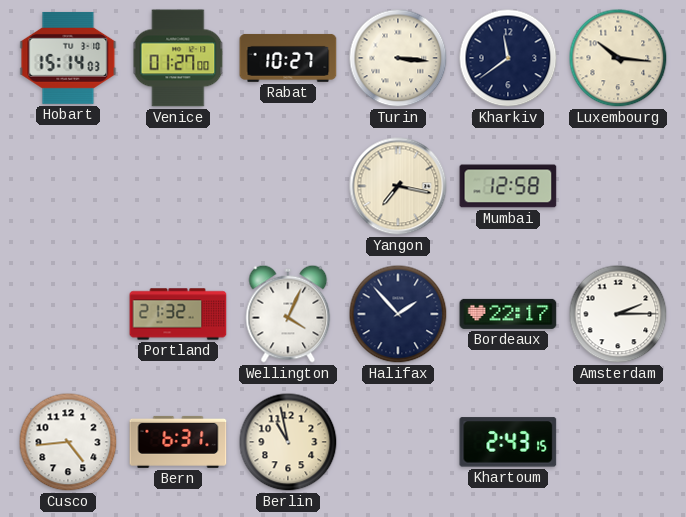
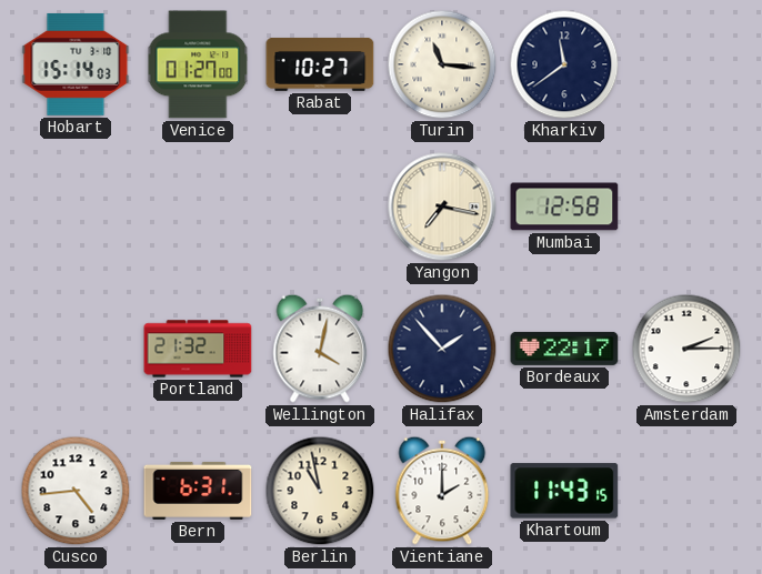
Turin: 3:16 -> 11:16
Luxembourg: 10:16 -> none
Wellington: 4:04 -> 4:02
Vientiane: none -> 2:00
Khartoum: 2:43 -> 11:43
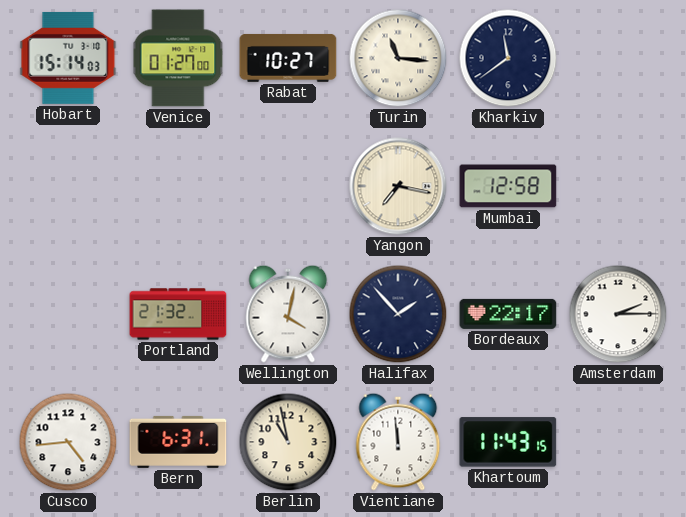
Vientiane: 2:00 -> 11:59
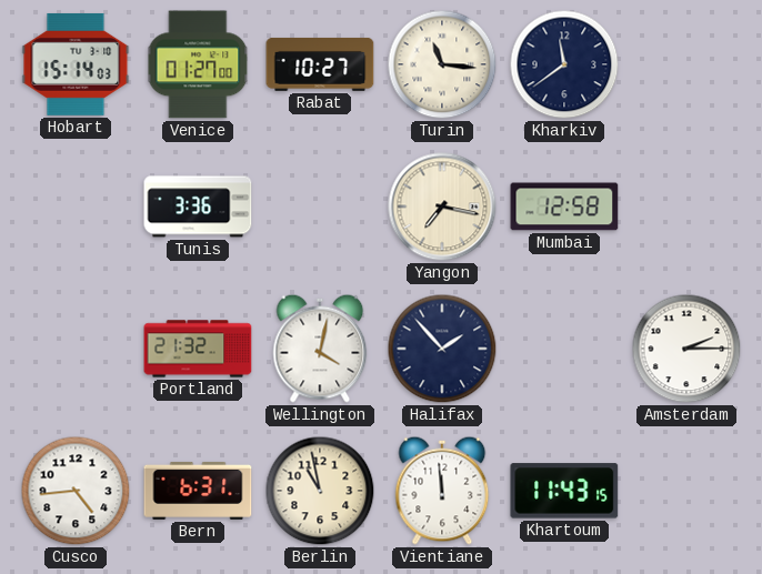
Tunis: none -> 3:36
Bordeaux: 22:17 -> none
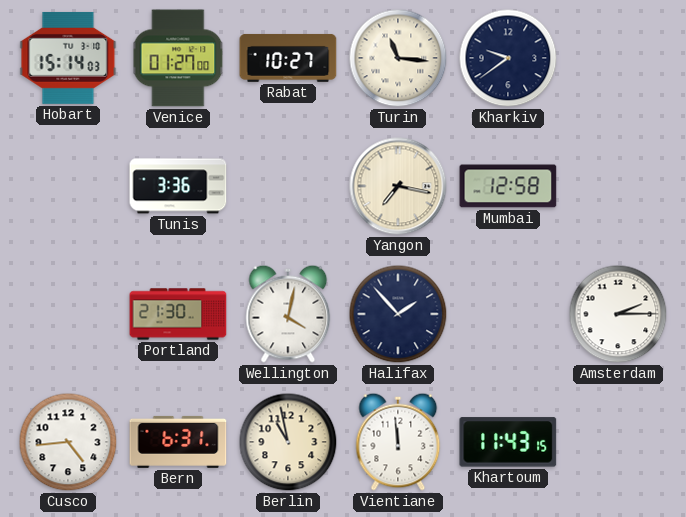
Kharkiv: 11:39 -> 9:39
Portland: 21:32 -> 21:30
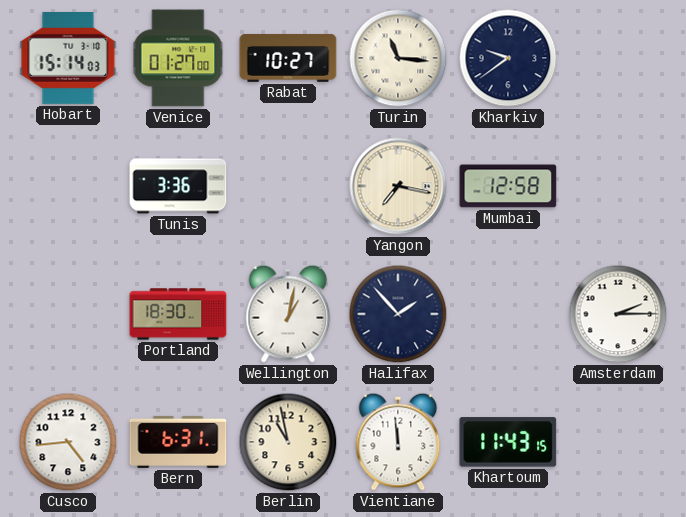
Portland: 21:30 -> 18:30
Wellington: 4:02 -> 1:02
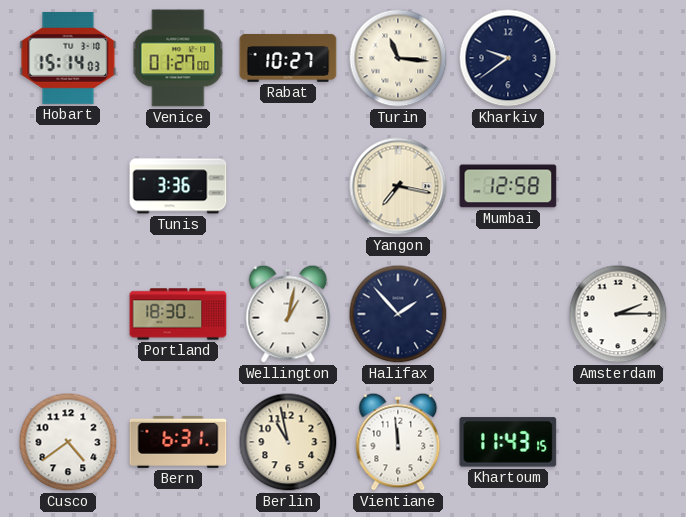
Cusco: 4:44 -> 4:39
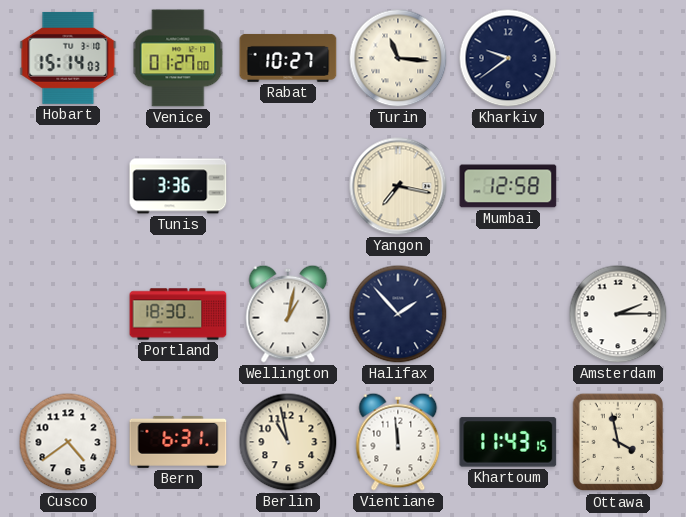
Ottawa: none -> 3:58
